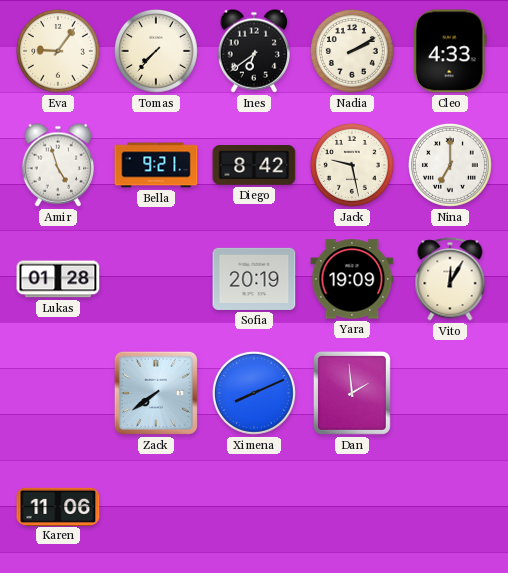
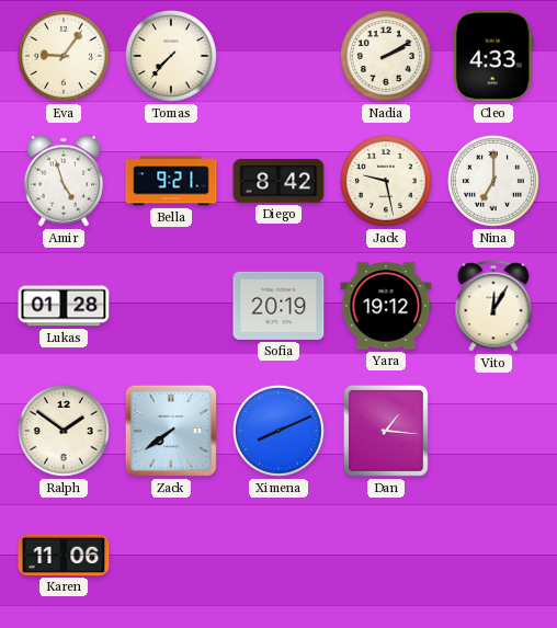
Ines: 6:39 -> none
Yara: 19:09 -> 19:12
Ralph: none -> 1:51
Dan: 1:59 -> 1:16
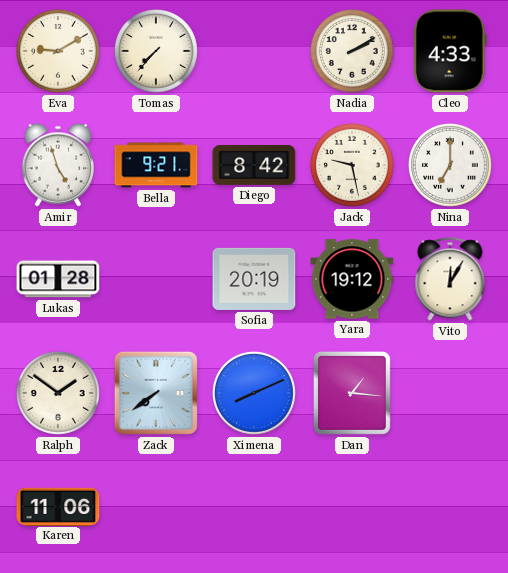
Eva: 9:06 -> 9:10
